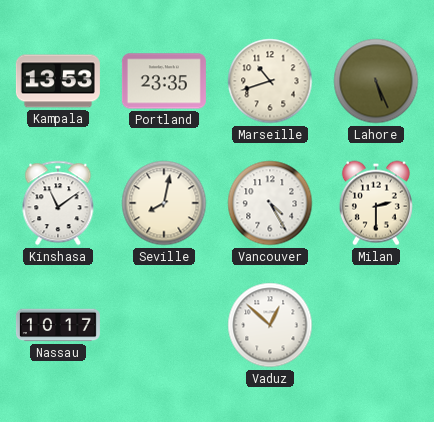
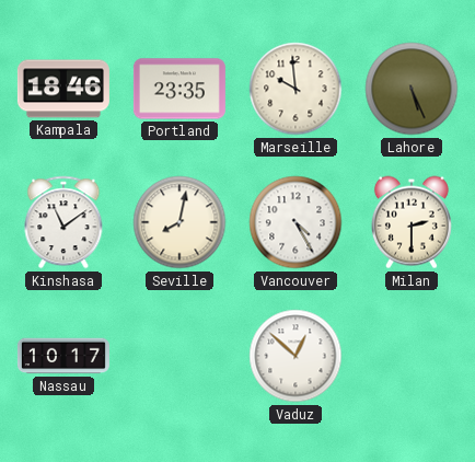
Kampala: 13:53 -> 18:46
Marseille: 10:42 -> 9:59
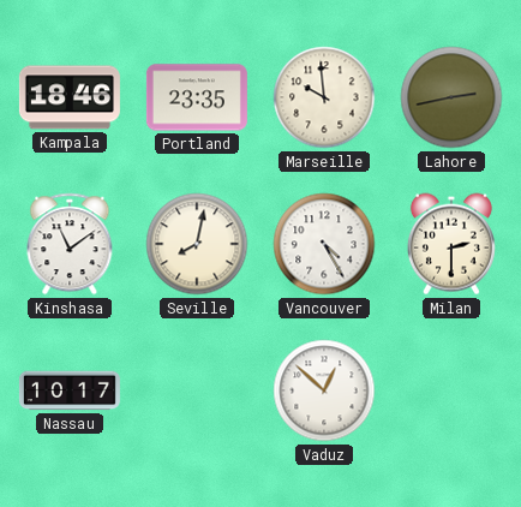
Lahore: 5:26 -> 2:43
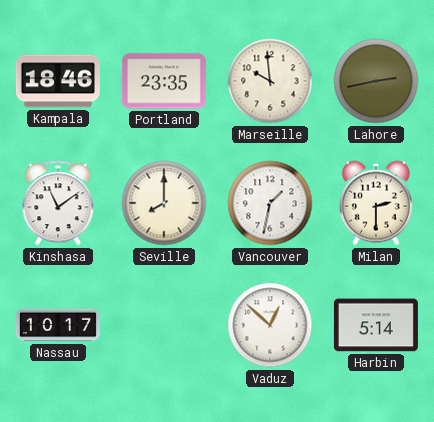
Seville: 8:02 -> 8:00
Vancouver: 4:25 -> 1:32
Harbin: none -> 5:14
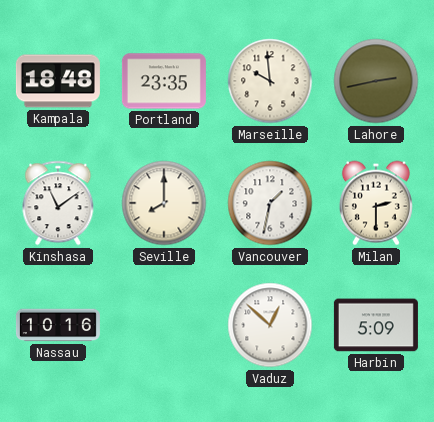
Kampala: 18:46 -> 18:48
Nassau: 10:17 -> 10:16
Harbin: 5:14 -> 5:09
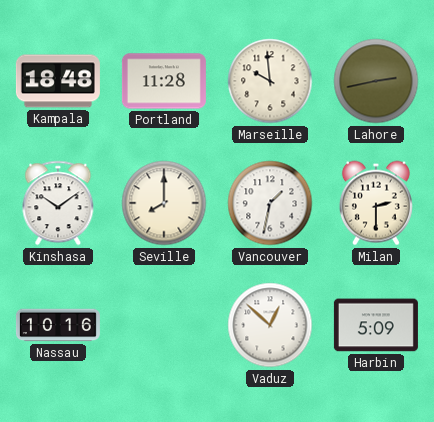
Portland: 23:35 -> 11:28
Kinshasa: 11:09 -> 10:09
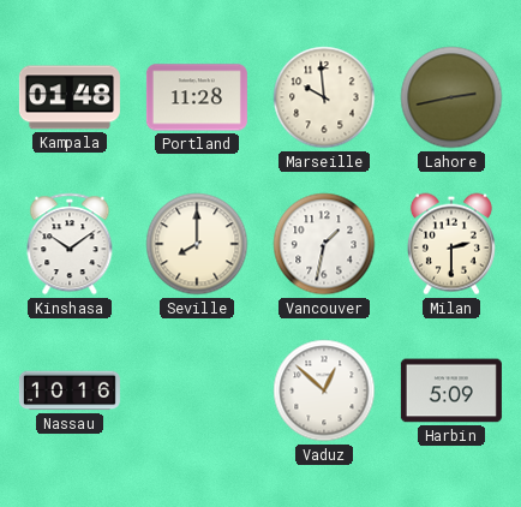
Kampala: 18:48 -> 01:48
